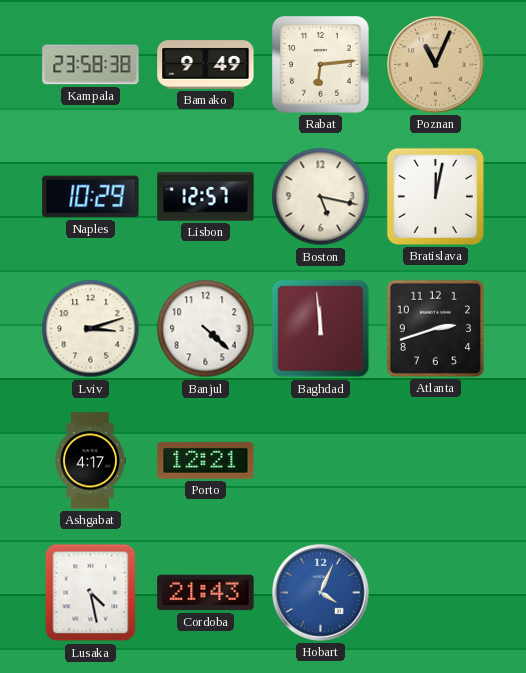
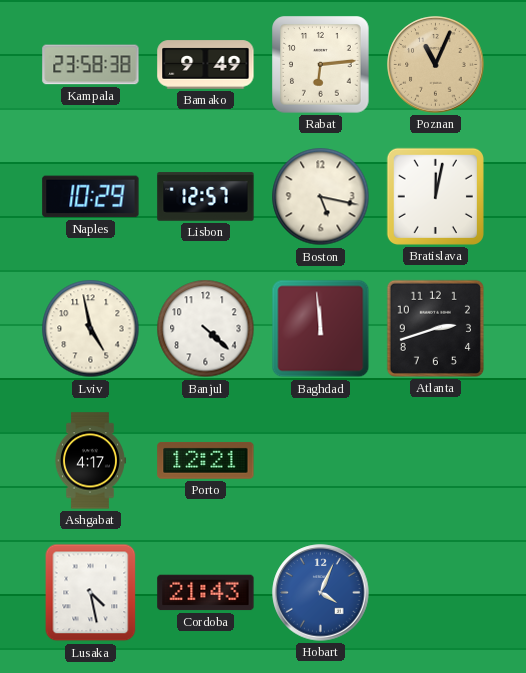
Lviv: 3:12 -> 4:58
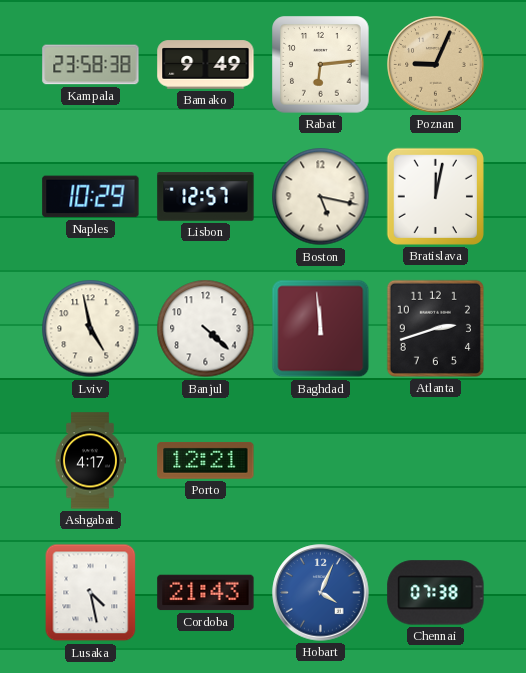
Poznan: 11:04 -> 9:04
Chennai: none -> 07:38
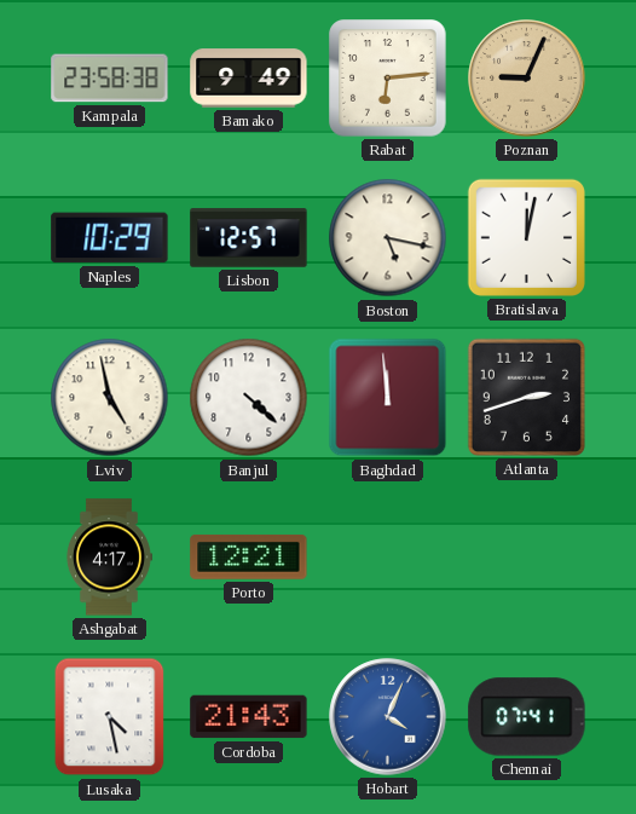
Chennai: 07:38 -> 07:41
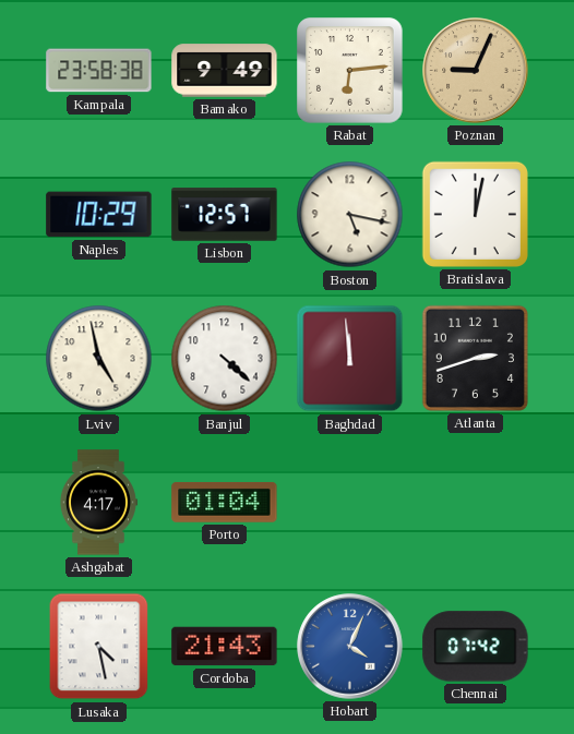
Porto: 12:21 -> 01:04
Chennai: 07:41 -> 07:42
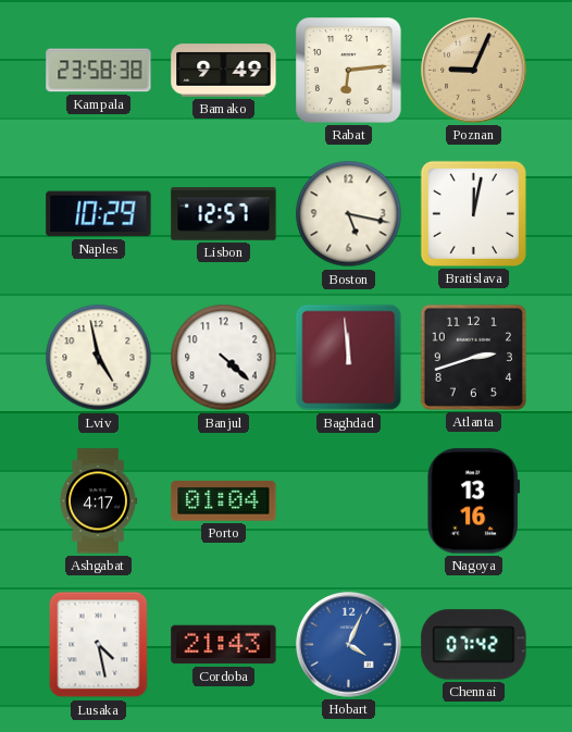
Nagoya: none -> 13:16
